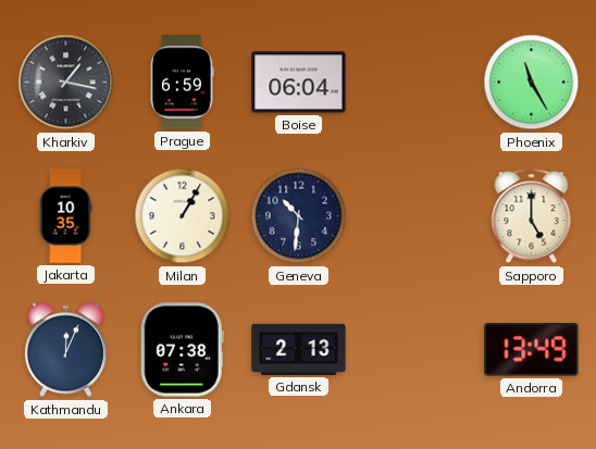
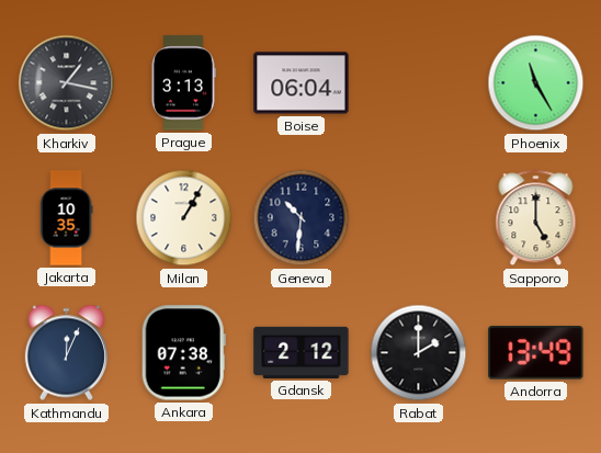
Prague: 6:59 -> 3:13
Gdansk: 2:13 -> 2:12
Rabat: none -> 2:00
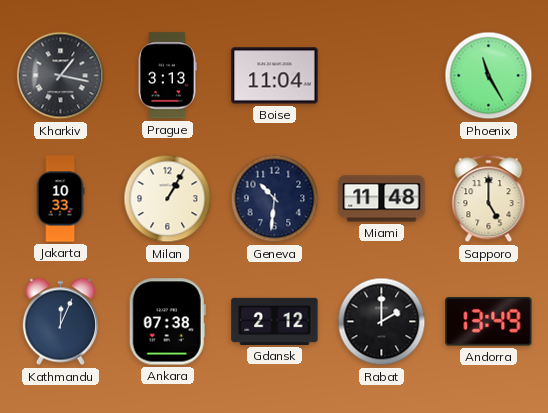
Boise: 06:04 -> 11:04
Jakarta: 10:35 -> 10:33
Miami: none -> 11:48
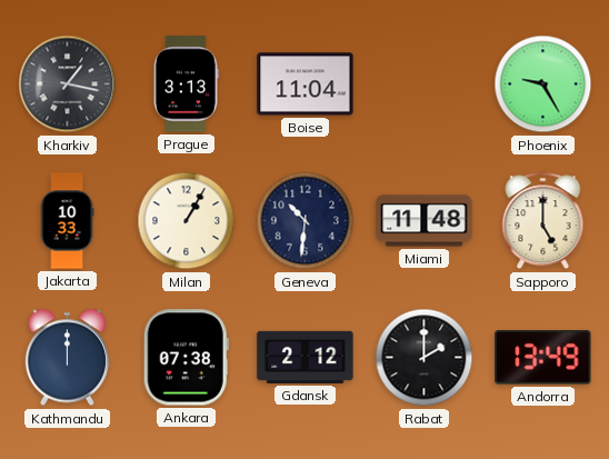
Phoenix: 11:25 -> 9:25
Kathmandu: 12:04 -> 12:00
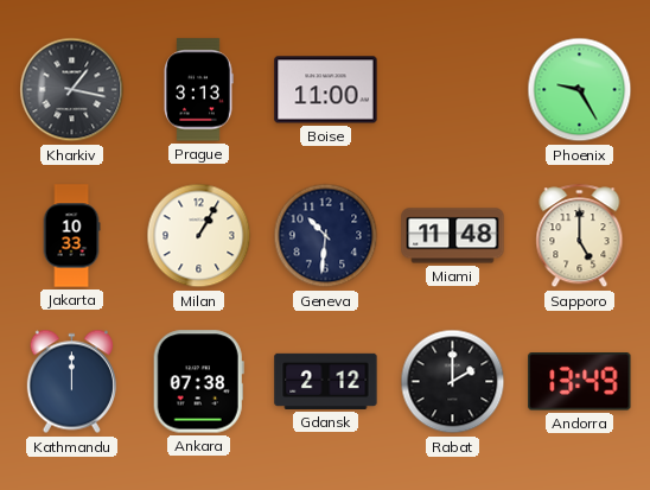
Boise: 11:04 -> 11:00
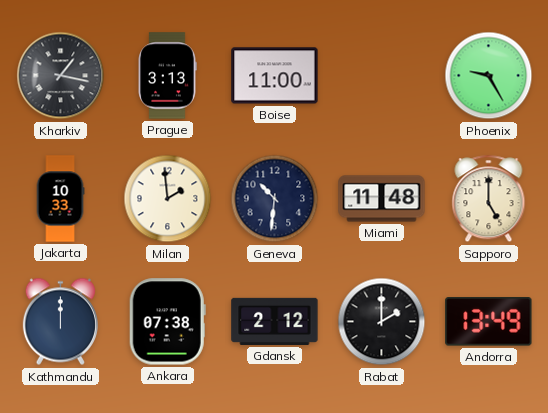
Milan: 1:05 -> 1:59
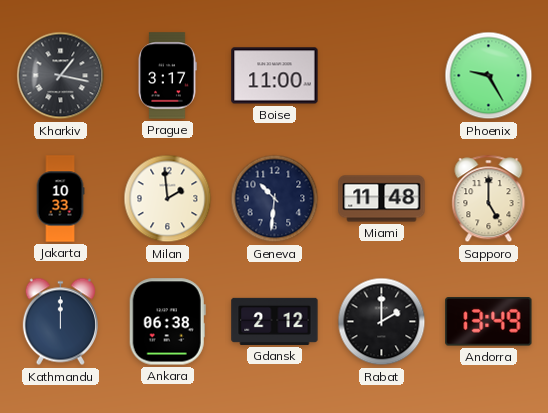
Prague: 3:13 -> 3:17
Ankara: 07:38 -> 06:38
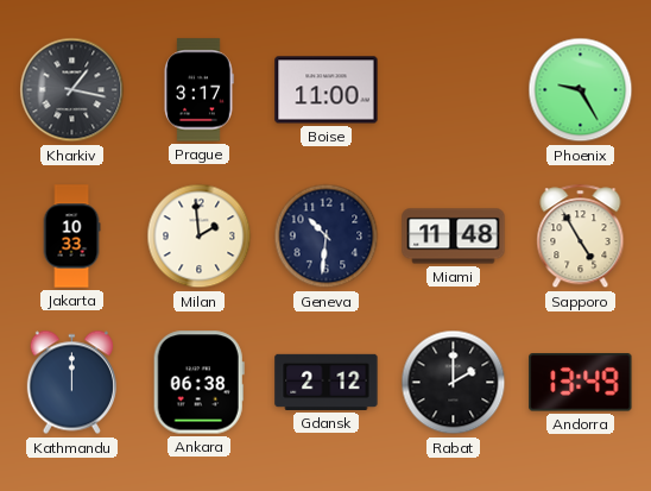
Sapporo: 5:00 -> 4:55
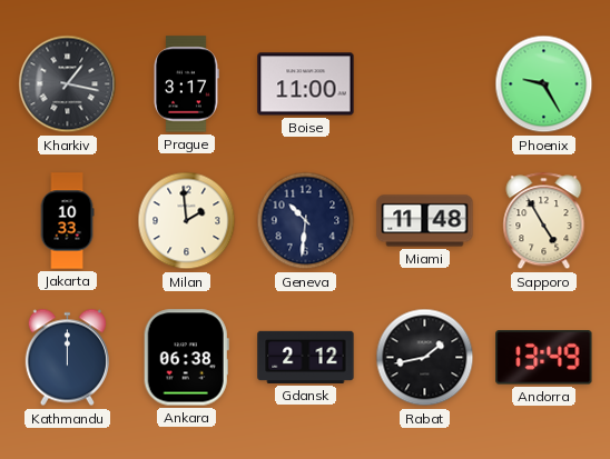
Rabat: 2:00 -> 1:43
